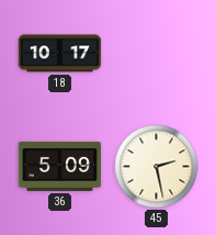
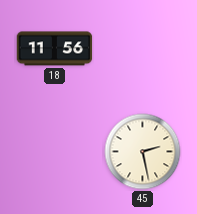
18: 10:17 -> 11:56
36: 5:09 -> none
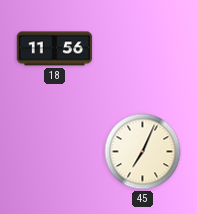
45: 2:28 -> 7:04
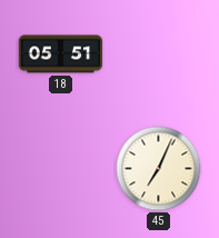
18: 11:56 -> 05:51
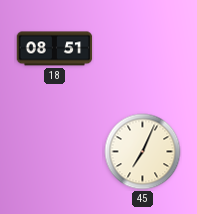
18: 05:51 -> 08:51
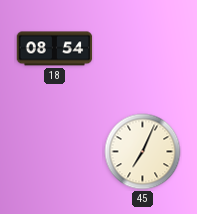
18: 08:51 -> 08:54
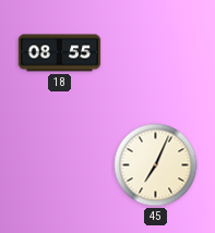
18: 08:54 -> 08:55
